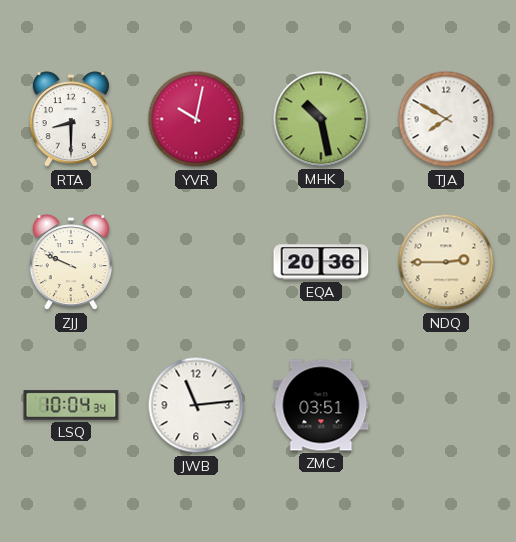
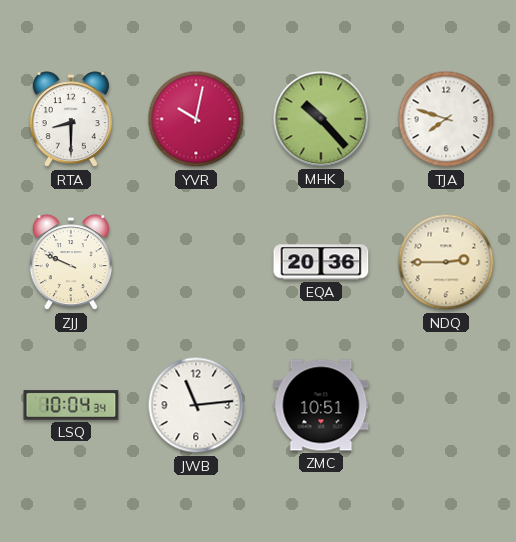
MHK: 10:28 -> 10:23
TJA: 7:50 -> 7:48
ZMC: 03:51 -> 10:51
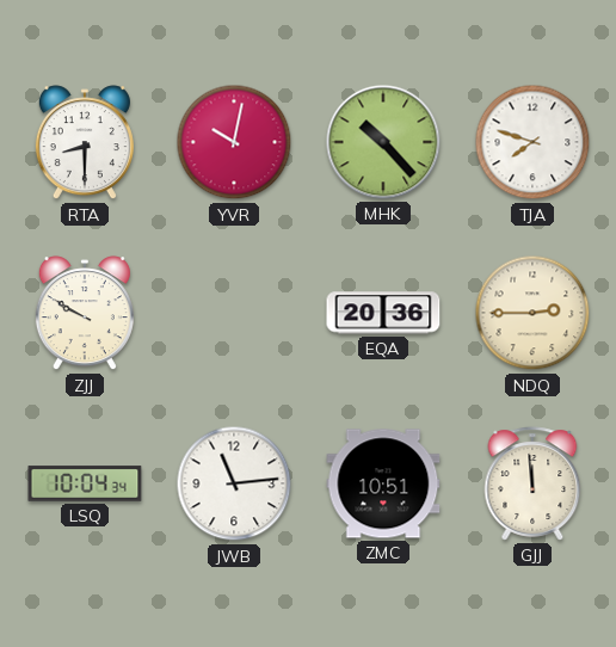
ZJJ: 9:49 -> 9:50
GJJ: none -> 11:59
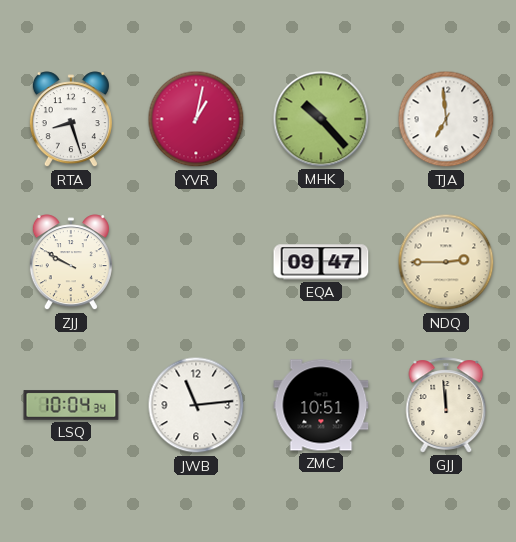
RTA: 8:30 -> 8:27
YVR: 10:02 -> 1:02
TJA: 7:48 -> 6:59
EQA: 20:36 -> 09:47
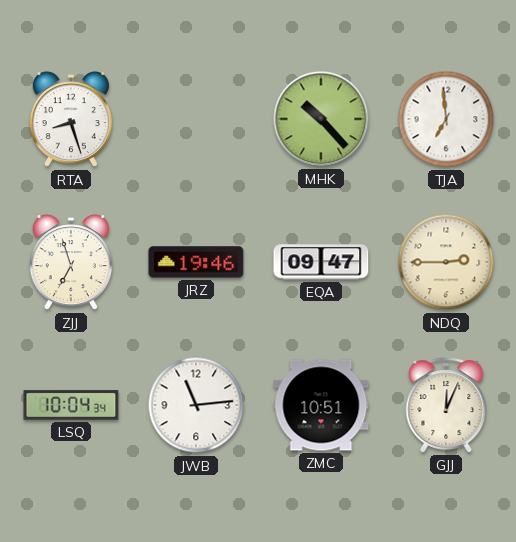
YVR: 1:02 -> none
ZJJ: 9:50 -> 6:57
JRZ: none -> 19:46
GJJ: 11:59 -> 12:04
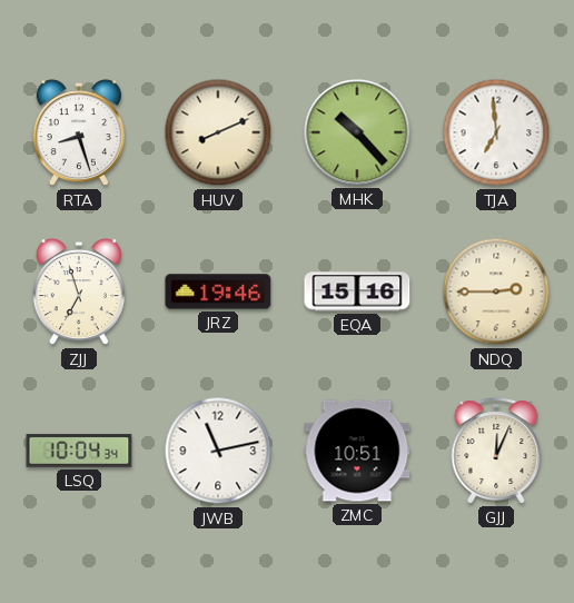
HUV: none -> 8:11
EQA: 09:47 -> 15:16
JWB: 11:14 -> 11:13
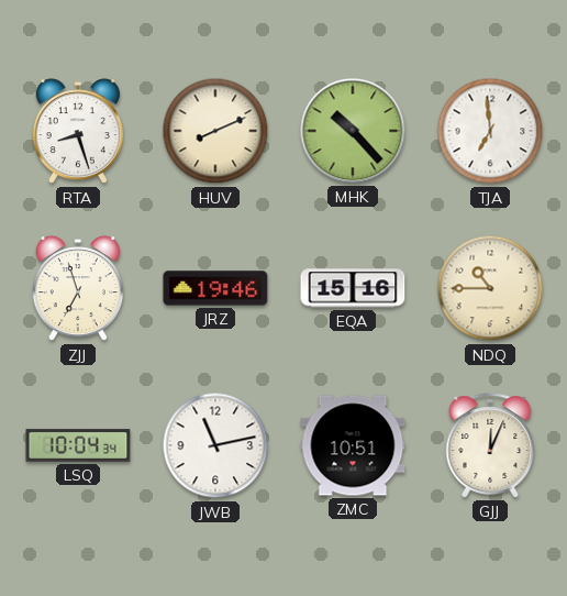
NDQ: 2:45 -> 10:45
